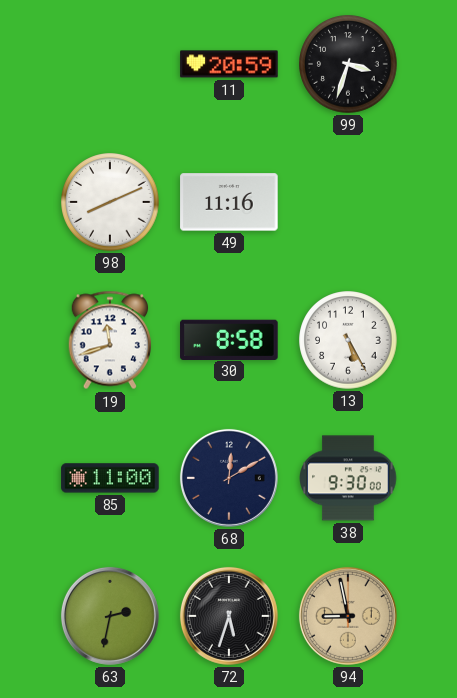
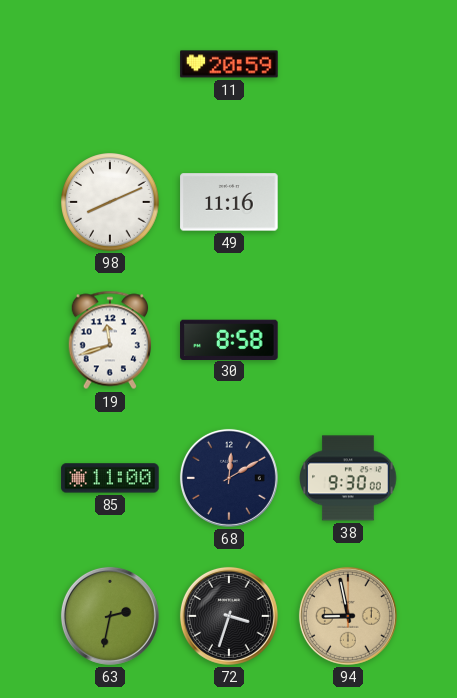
99: 3:33 -> none
13: 5:25 -> none
72: 5:33 -> 3:33
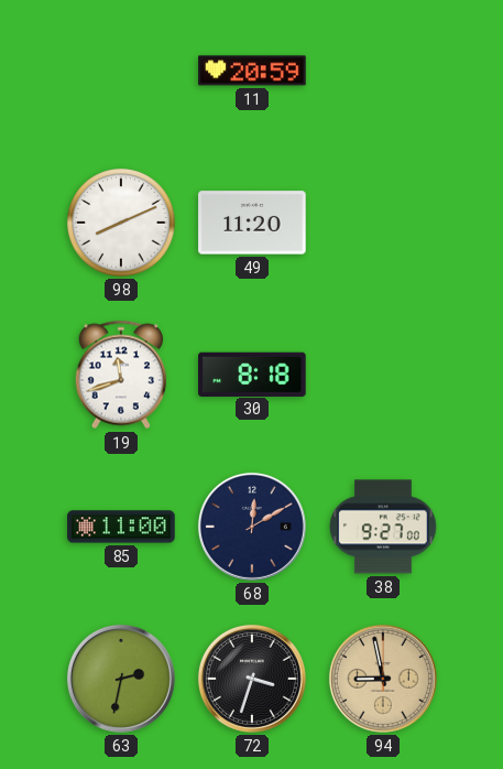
49: 11:16 -> 11:20
30: 8:58 -> 8:18
38: 9:30 -> 9:27
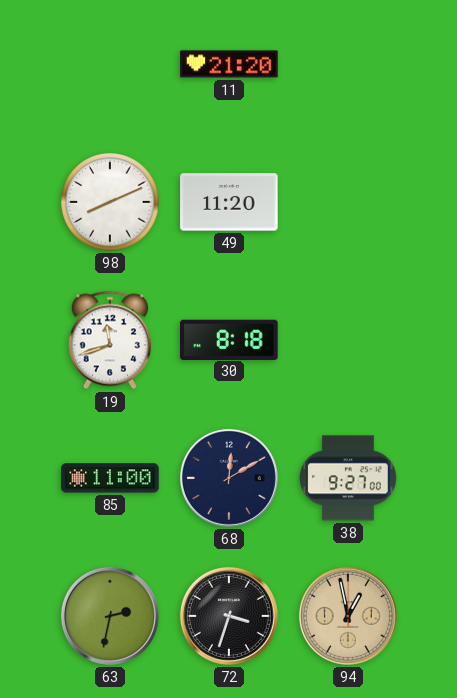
11: 20:59 -> 21:20
94: 8:58 -> 12:58
